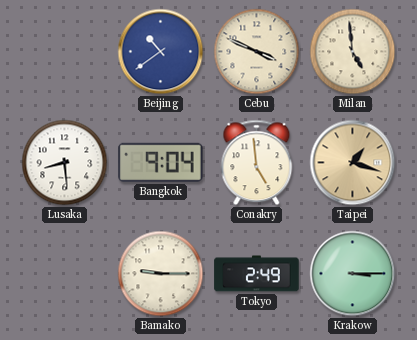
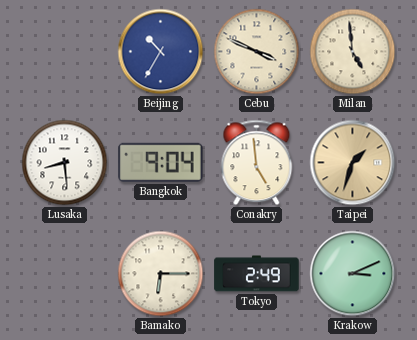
Beijing: 10:39 -> 10:35
Taipei: 1:18 -> 1:33
Bamako: 9:15 -> 6:15
Krakow: 3:15 -> 3:11
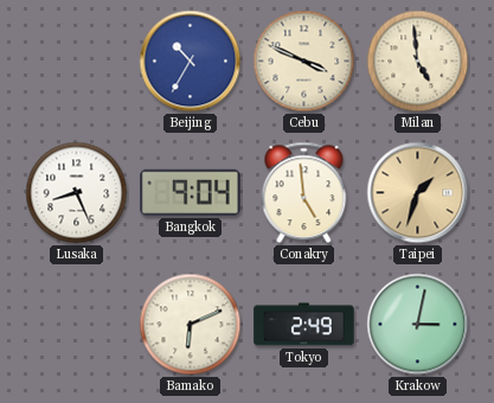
Lusaka: 8:29 -> 8:26
Bamako: 6:15 -> 6:11
Krakow: 3:11 -> 3:02
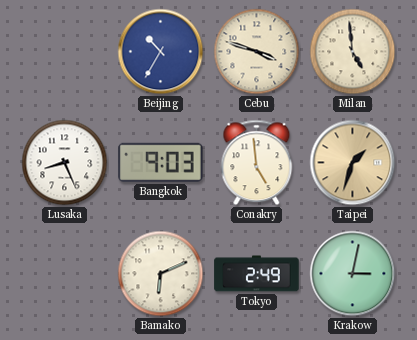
Cebu: 3:49 -> 3:48
Bangkok: 9:04 -> 9:03
